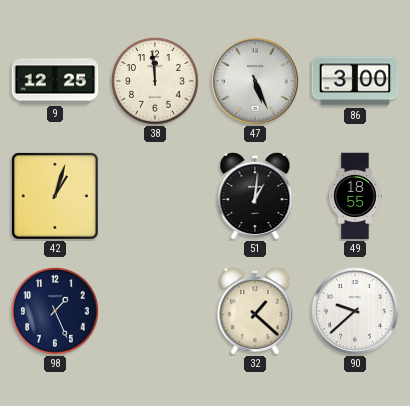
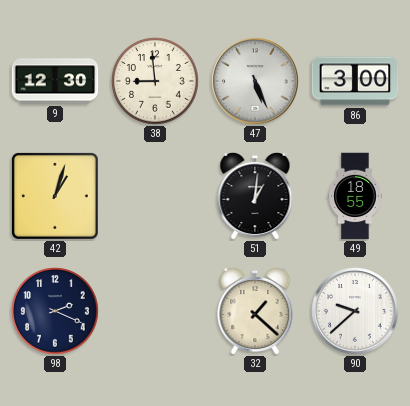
9: 12:25 -> 12:30
38: 11:59 -> 8:59
98: 1:26 -> 2:19
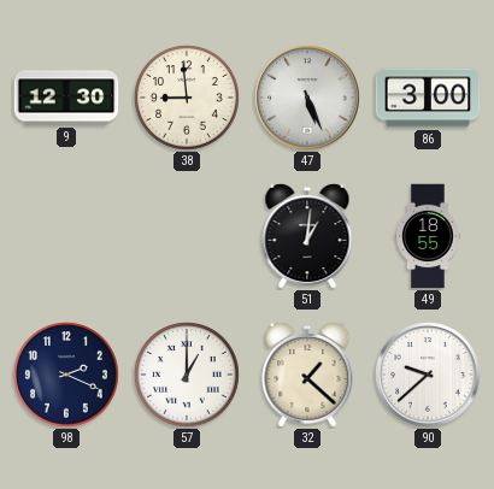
42: 1:03 -> none
57: none -> 1:00
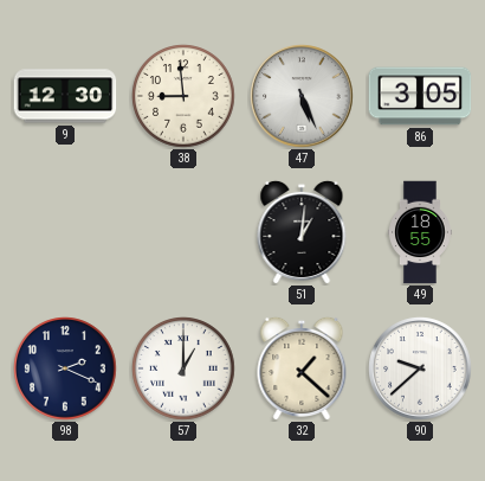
86: 3:00 -> 3:05
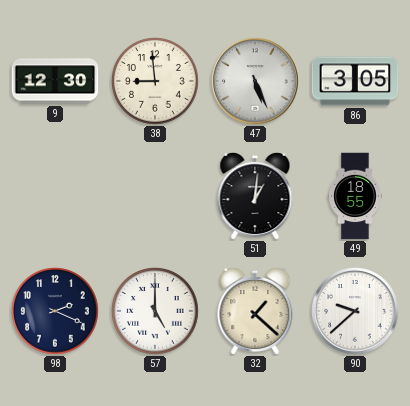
57: 1:00 -> 5:00
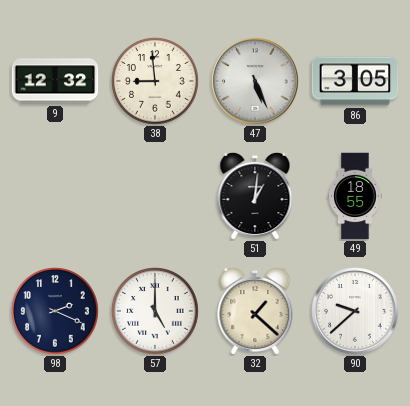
9: 12:30 -> 12:32
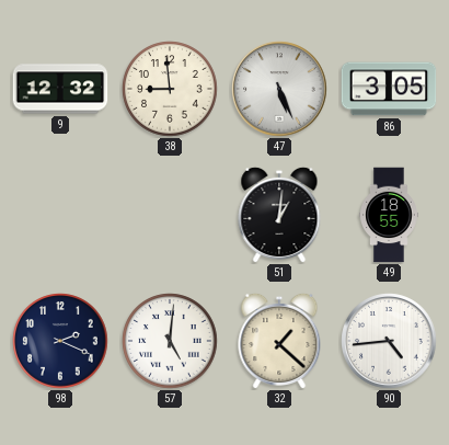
57: 5:00 -> 5:01
90: 9:38 -> 4:44
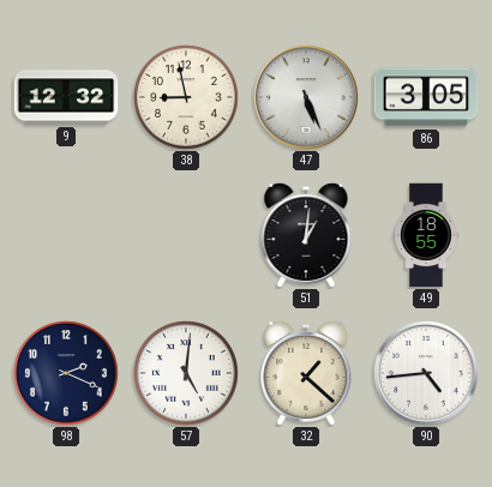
38: 8:59 -> 8:58
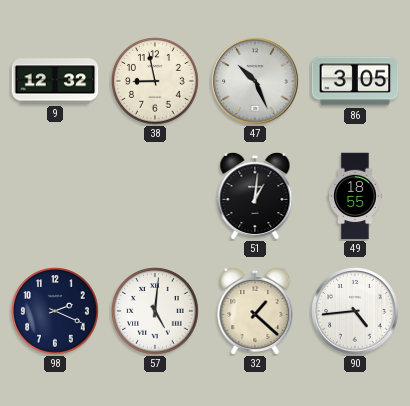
47: 5:26 -> 10:26
